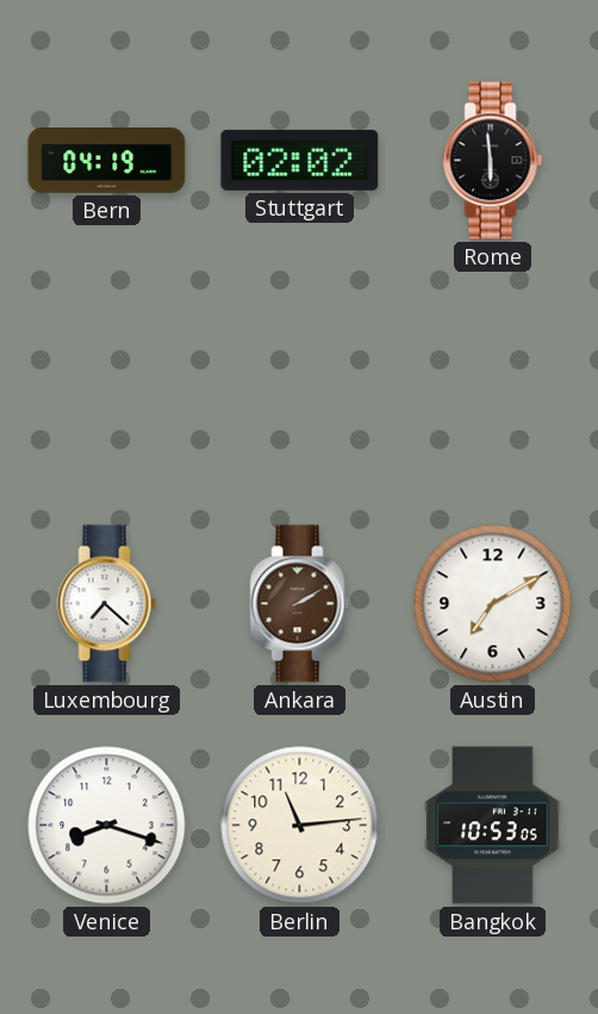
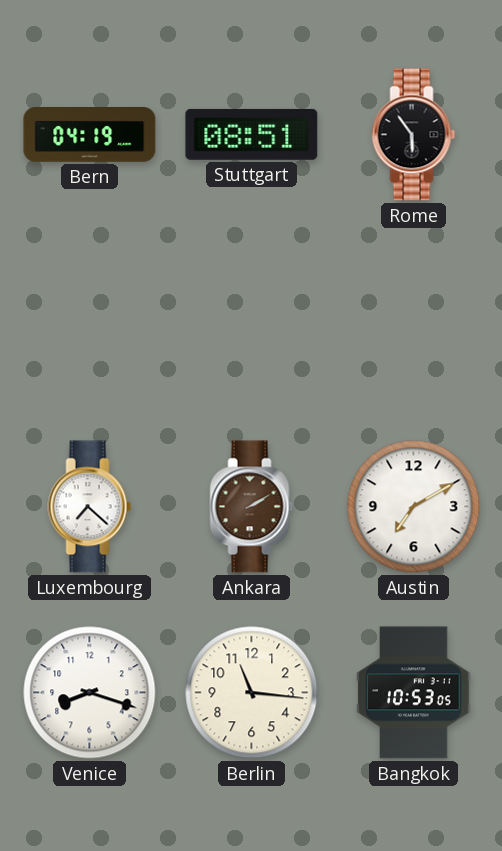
Stuttgart: 02:02 -> 08:51
Rome: 5:59 -> 5:54
Berlin: 11:14 -> 11:16
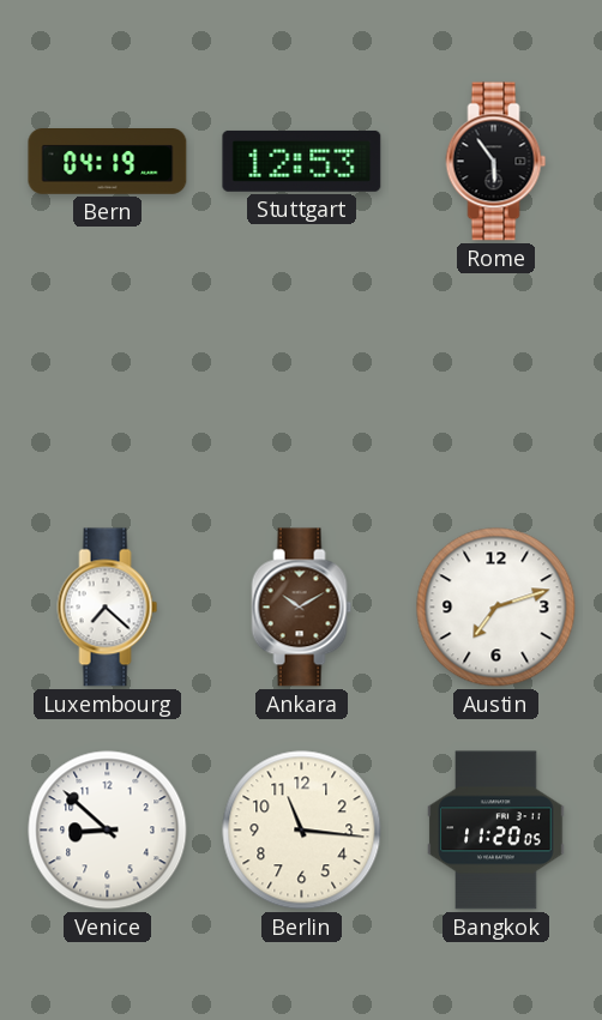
Stuttgart: 08:51 -> 12:53
Ankara: 2:10 -> 10:10
Austin: 7:10 -> 7:12
Venice: 8:18 -> 8:52
Bangkok: 10:53 -> 11:20
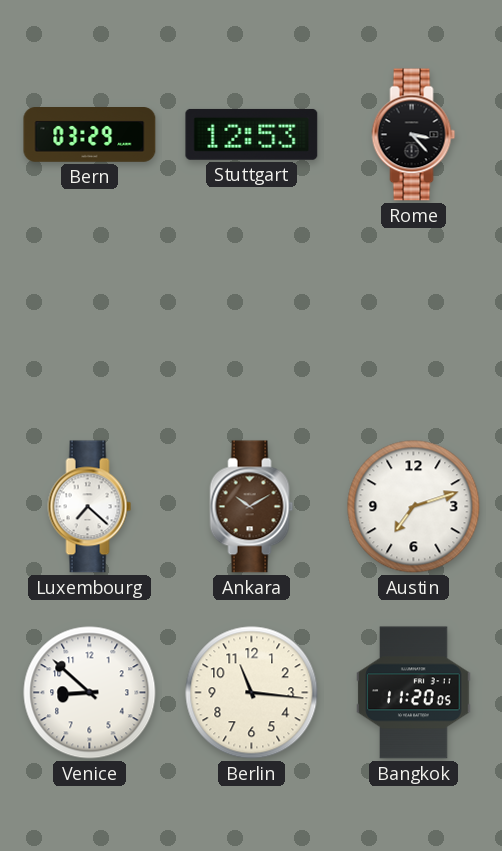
Bern: 04:19 -> 03:29
Rome: 5:54 -> 3:23
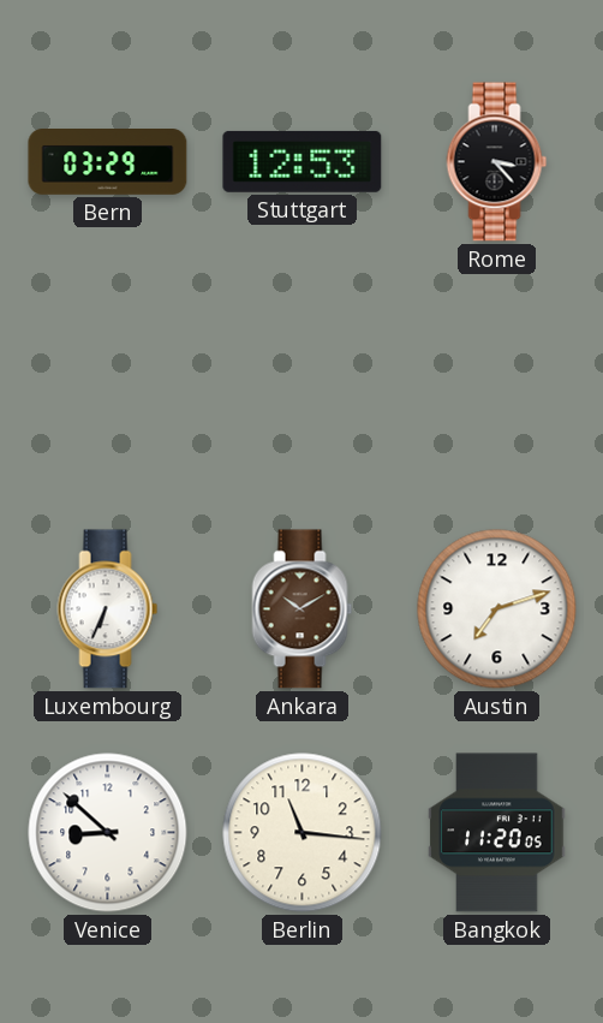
Luxembourg: 7:22 -> 6:34
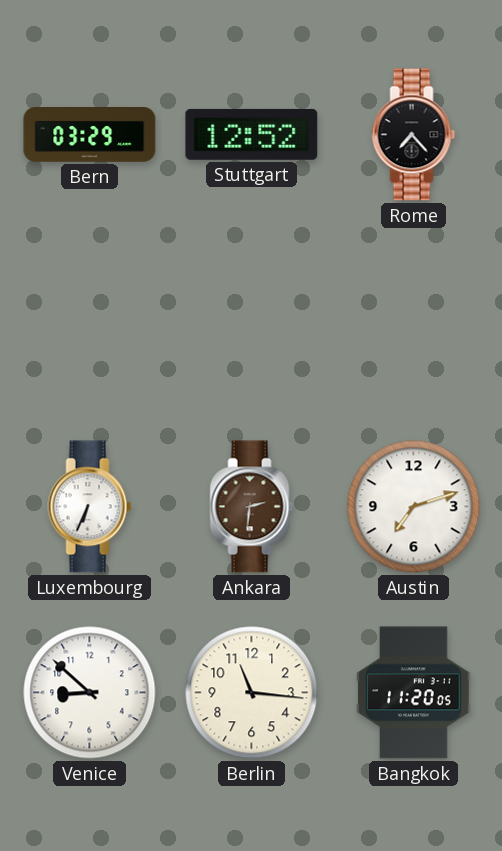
Stuttgart: 12:53 -> 12:52
Rome: 3:23 -> 7:23
Ankara: 10:10 -> 2:31
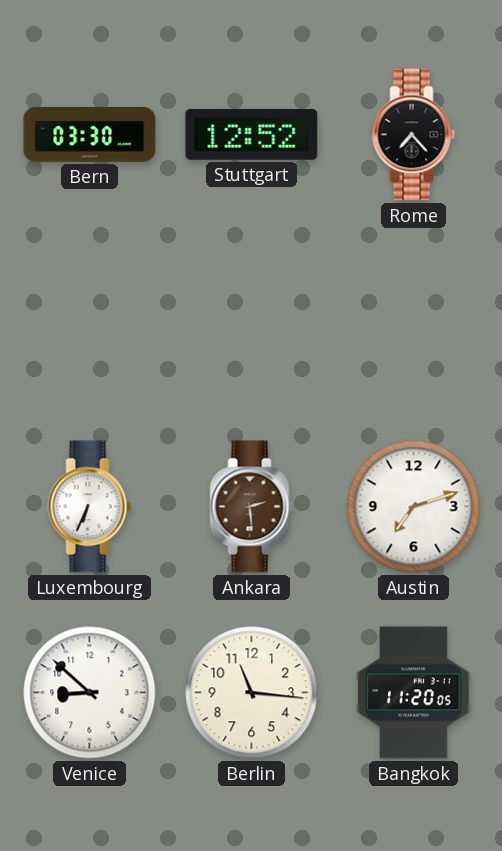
Bern: 03:29 -> 03:30
Ankara: 2:31 -> 2:29
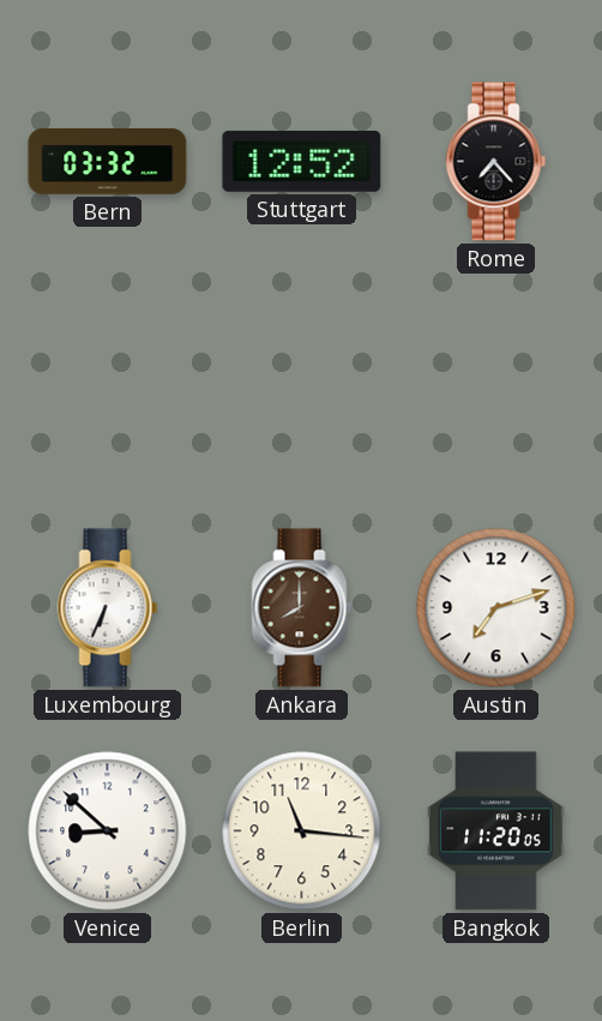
Bern: 03:30 -> 03:32
Ankara: 2:29 -> 8:00
